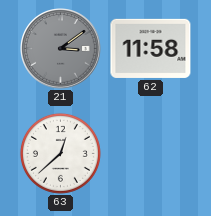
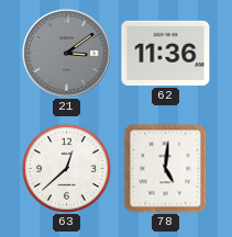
62: 11:58 -> 11:36
78: none -> 5:01
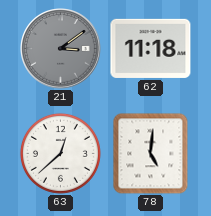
62: 11:36 -> 11:18
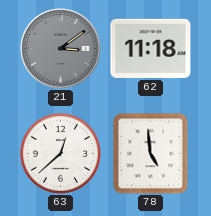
78: 5:01 -> 4:59
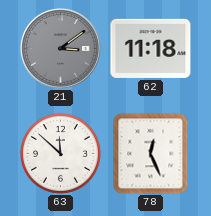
63: 12:38 -> 11:52
78: 4:59 -> 12:26
